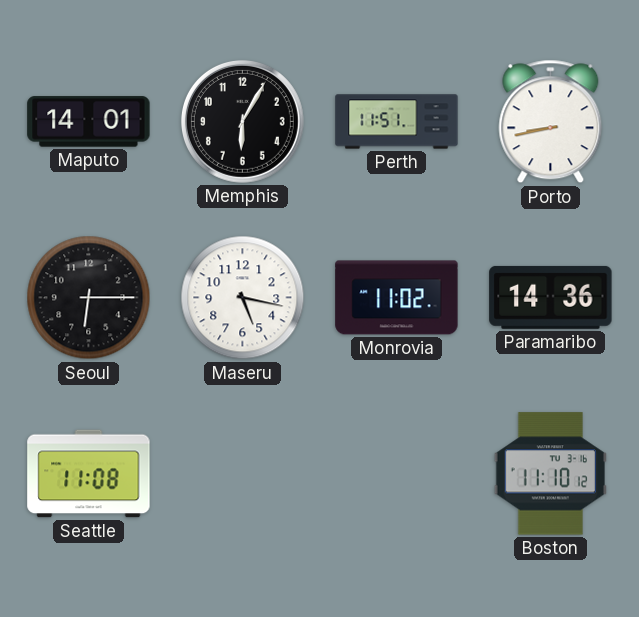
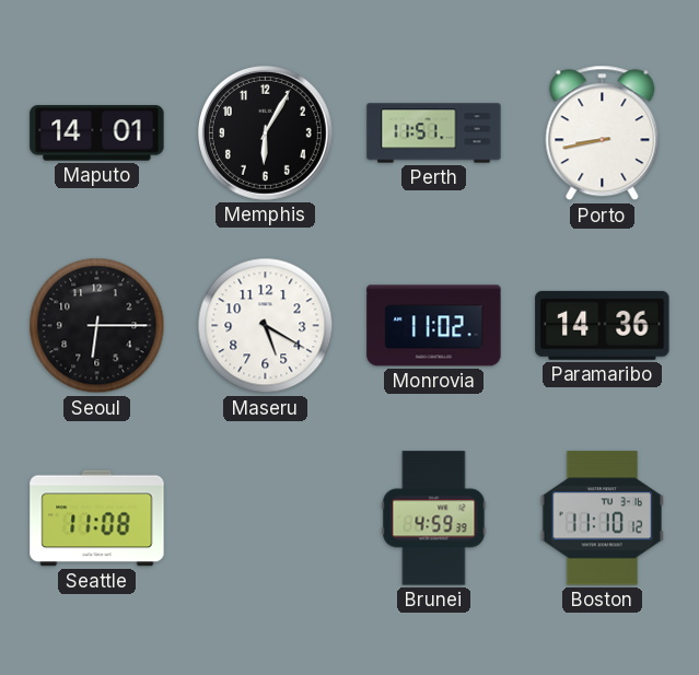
Maseru: 5:17 -> 5:20
Brunei: none -> 4:59
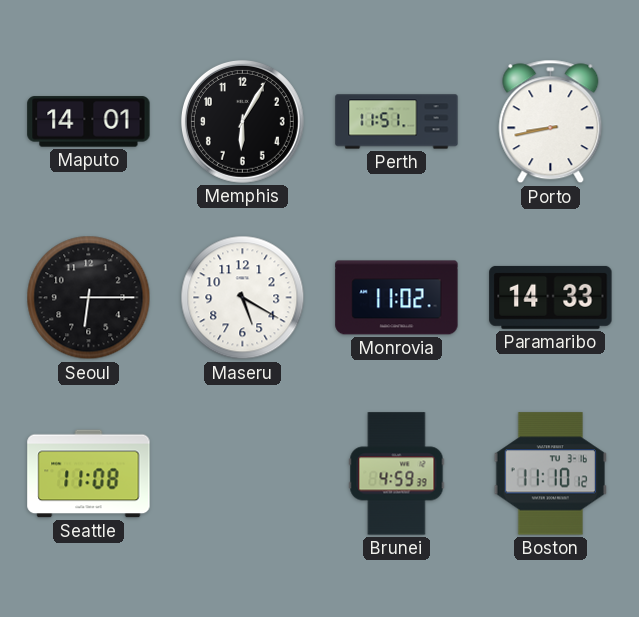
Paramaribo: 14:36 -> 14:33
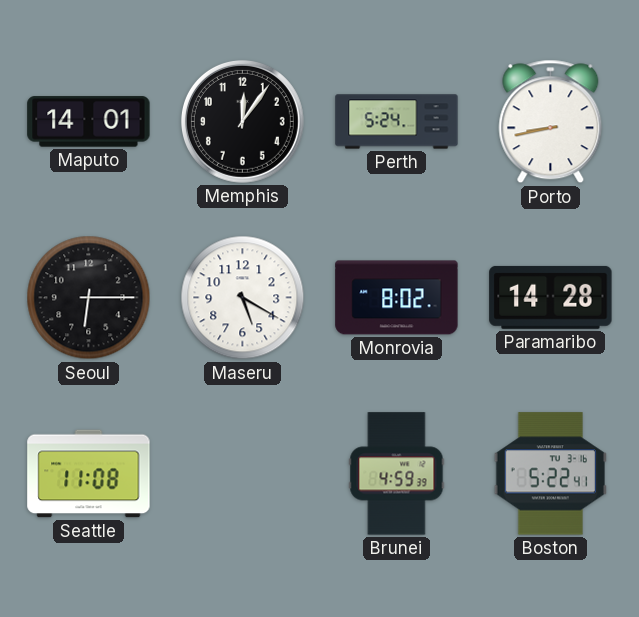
Memphis: 6:05 -> 12:06
Perth: 11:51 -> 5:24
Monrovia: 11:02 -> 8:02
Paramaribo: 14:33 -> 14:28
Boston: 11:10 -> 5:22
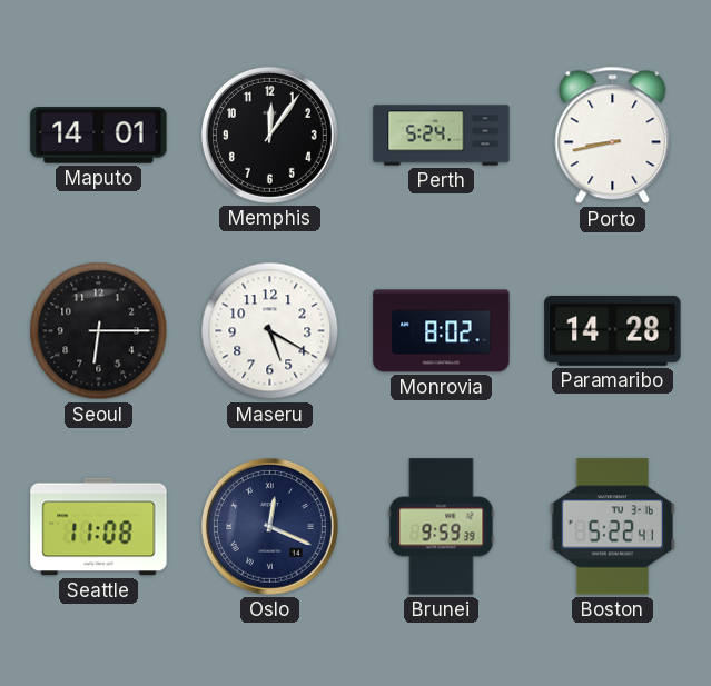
Oslo: none -> 12:19
Brunei: 4:59 -> 9:59
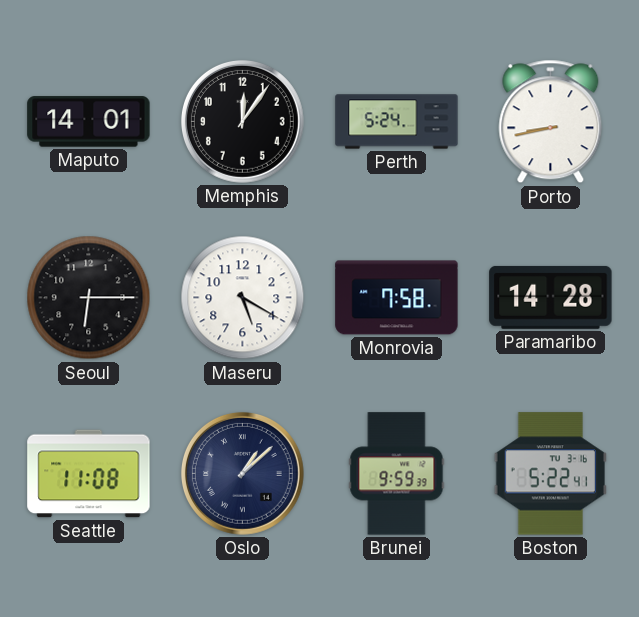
Monrovia: 8:02 -> 7:58
Oslo: 12:19 -> 1:08
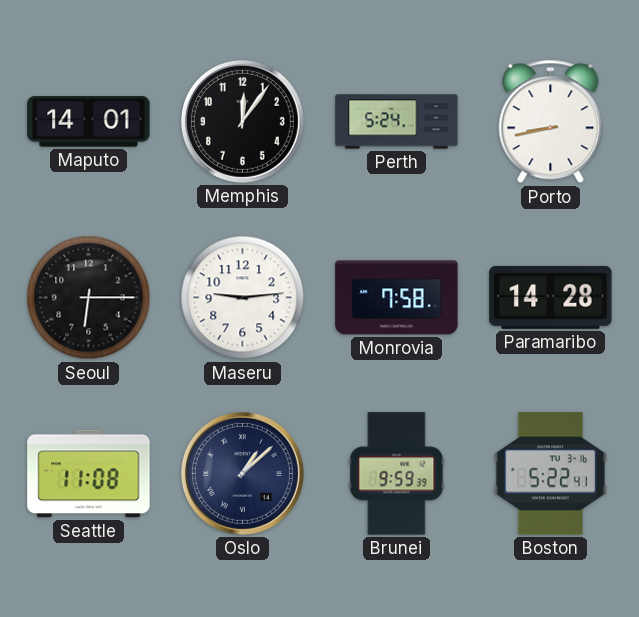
Maseru: 5:20 -> 9:14
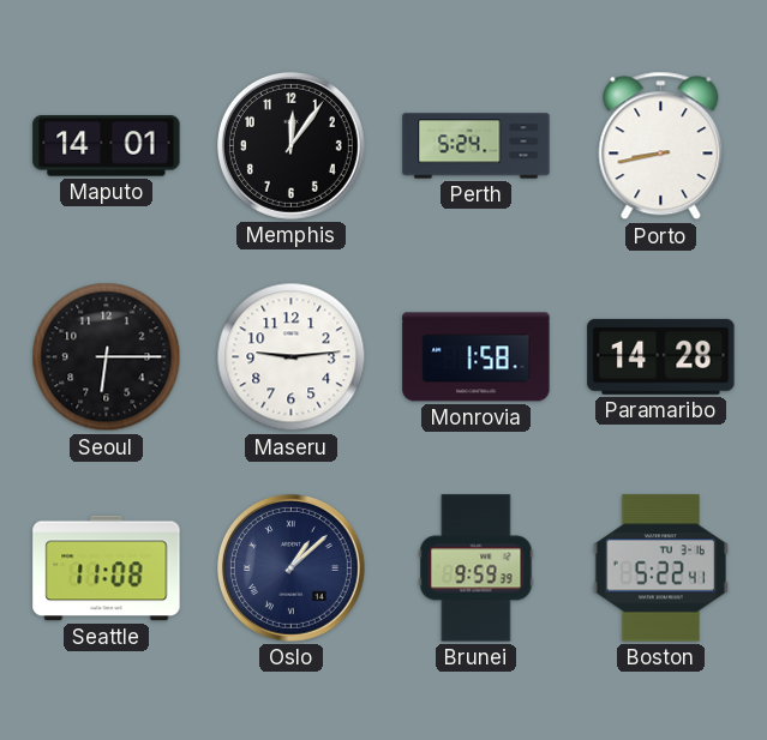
Monrovia: 7:58 -> 1:58
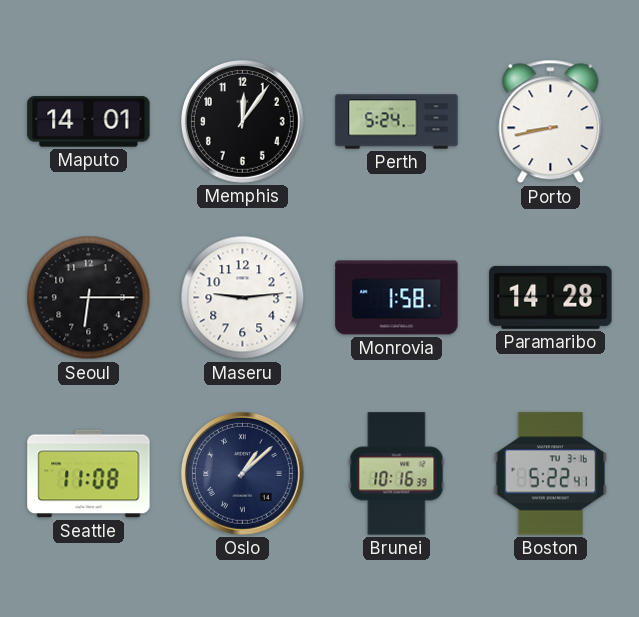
Brunei: 9:59 -> 10:16
